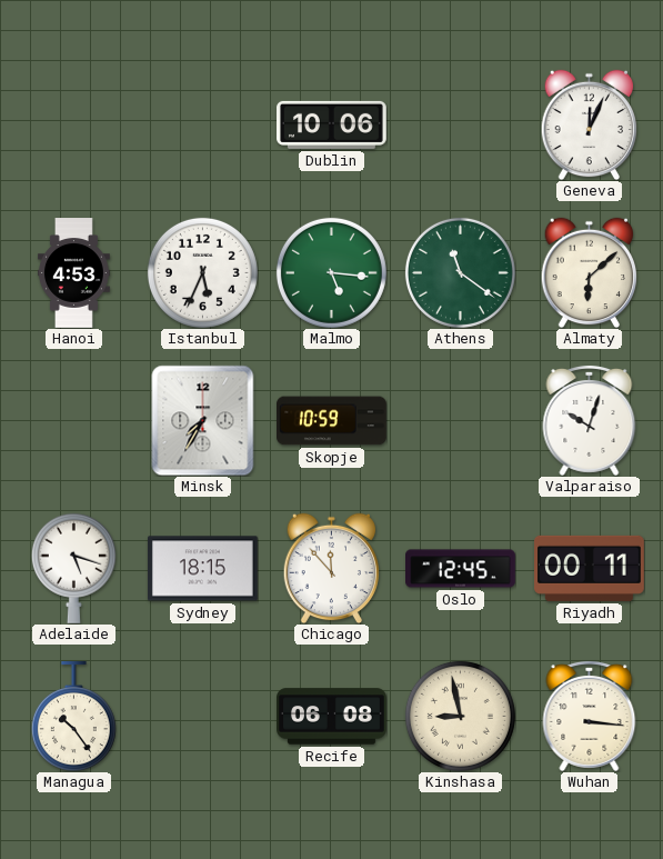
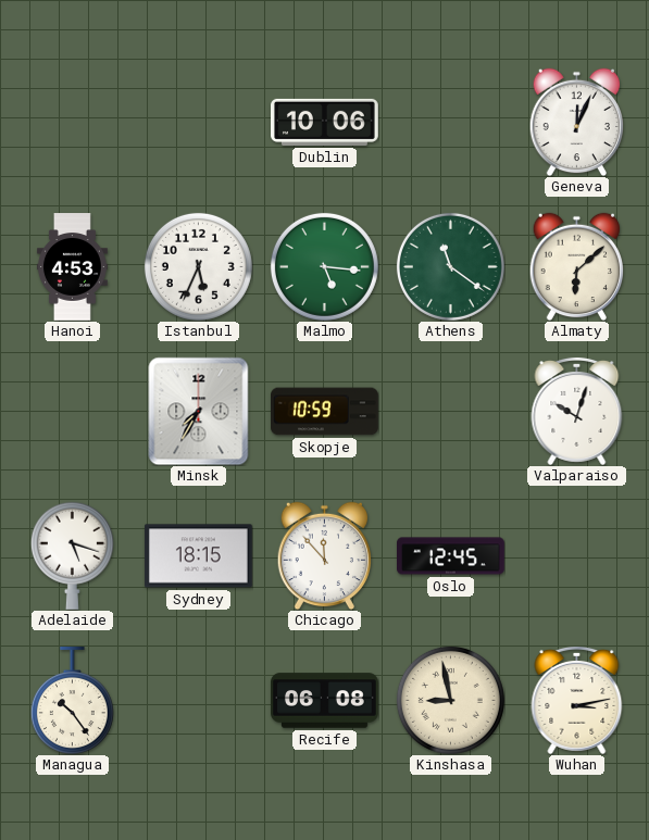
Riyadh: 00:11 -> none
Wuhan: 3:16 -> 3:13
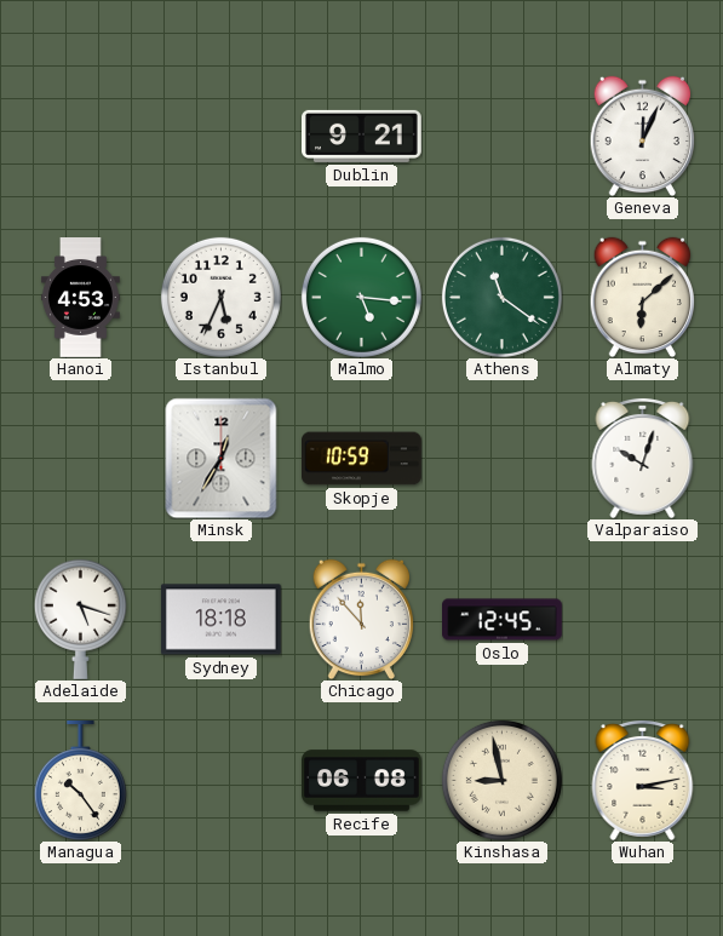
Dublin: 10:06 -> 9:21
Minsk: 7:35 -> 12:35
Sydney: 18:15 -> 18:18
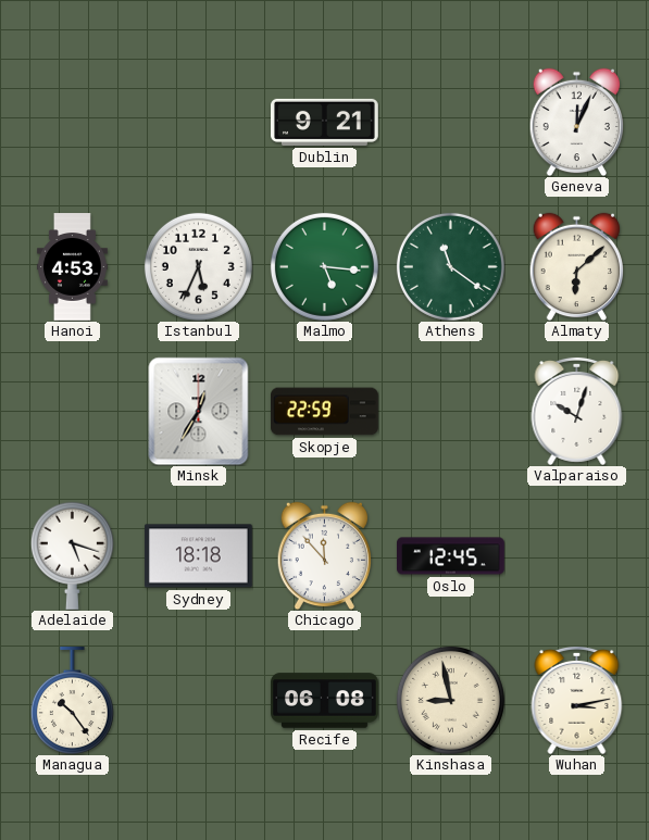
Skopje: 10:59 -> 22:59
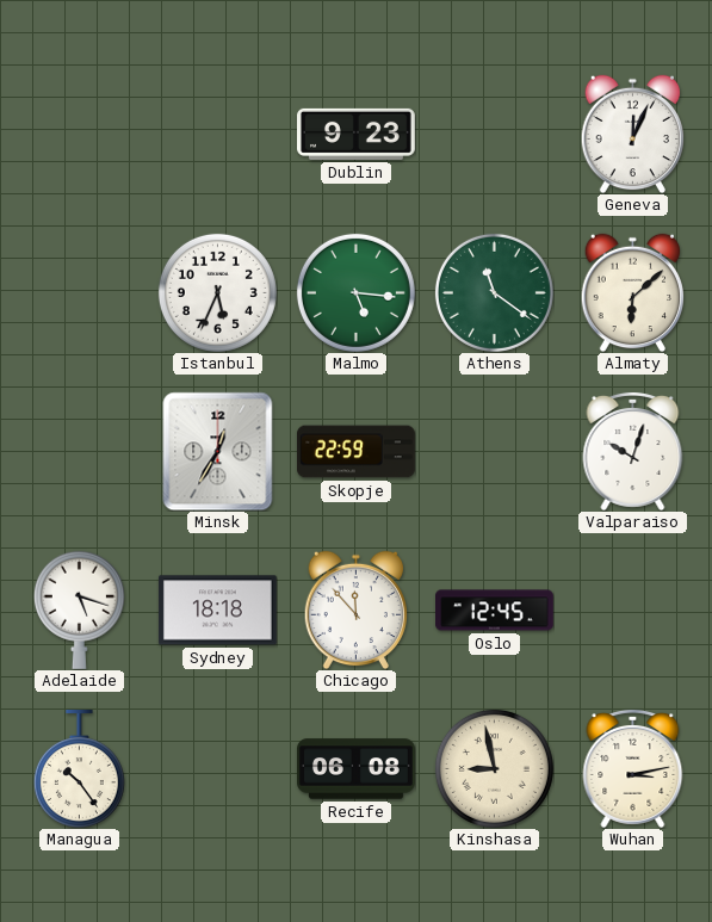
Dublin: 9:21 -> 9:23
Hanoi: 4:53 -> none
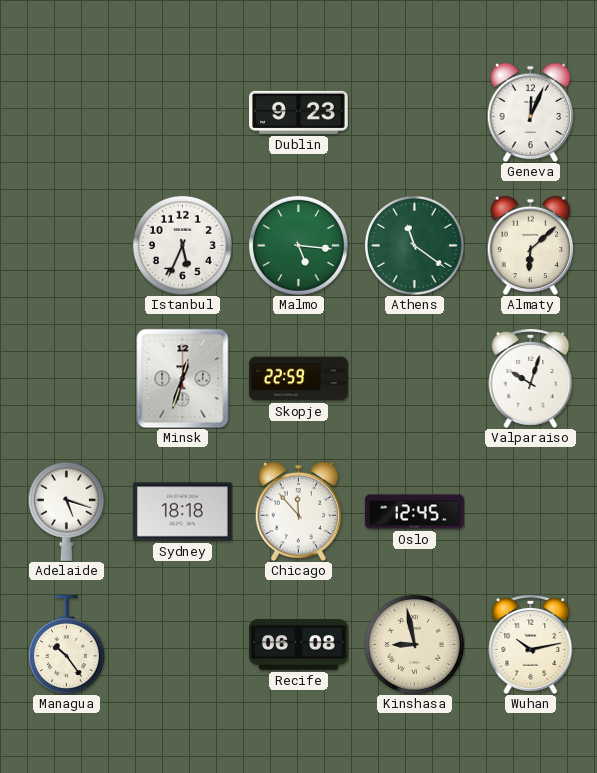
Minsk: 12:35 -> 12:33
Wuhan: 3:13 -> 10:13
